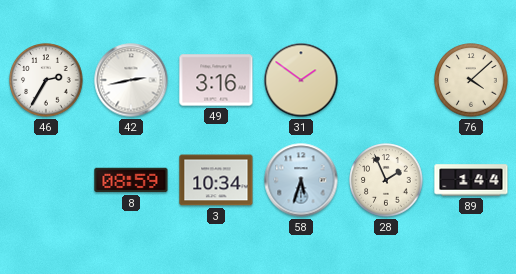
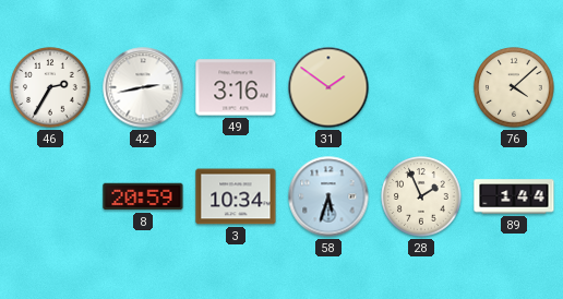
8: 08:59 -> 20:59
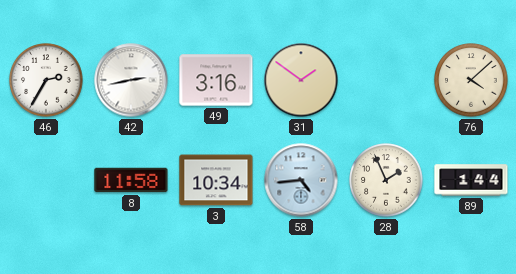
8: 20:59 -> 11:58
58: 5:33 -> 4:44
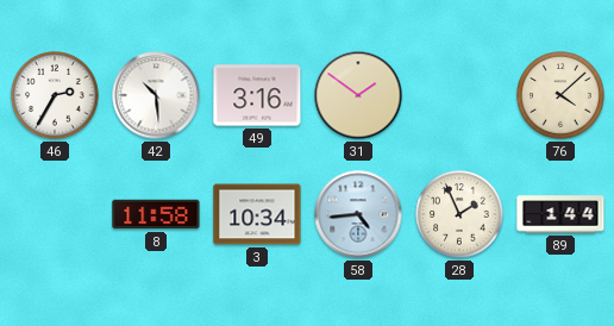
42: 2:43 -> 10:29
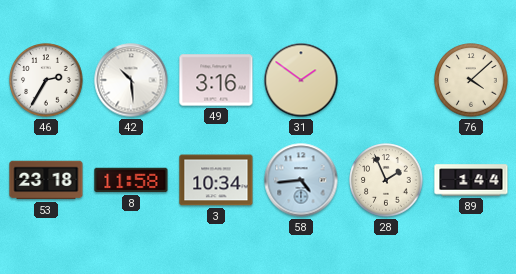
53: none -> 23:18
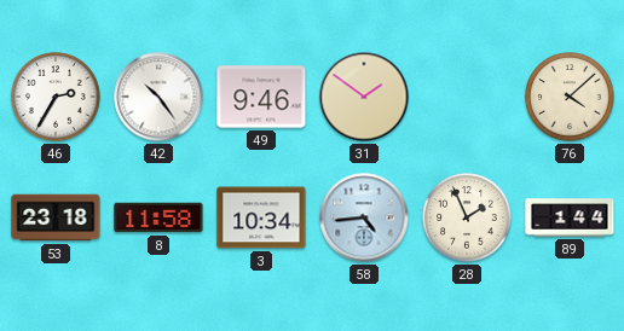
42: 10:29 -> 10:24
49: 3:16 -> 9:46
